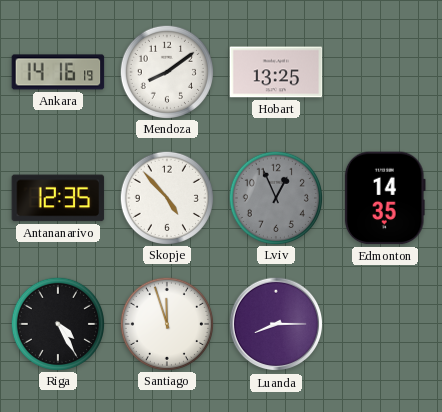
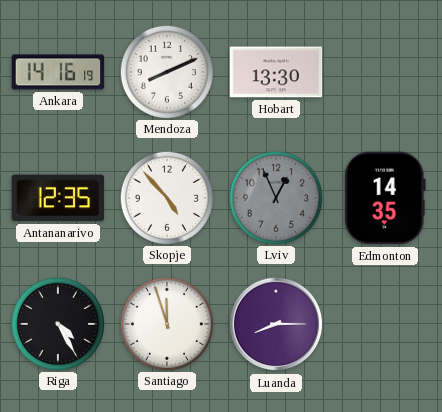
Mendoza: 8:09 -> 8:11
Hobart: 13:25 -> 13:30
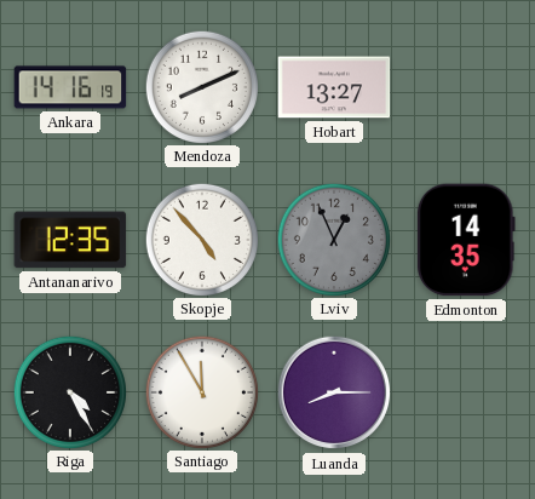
Hobart: 13:30 -> 13:27
Santiago: 11:57 -> 11:55
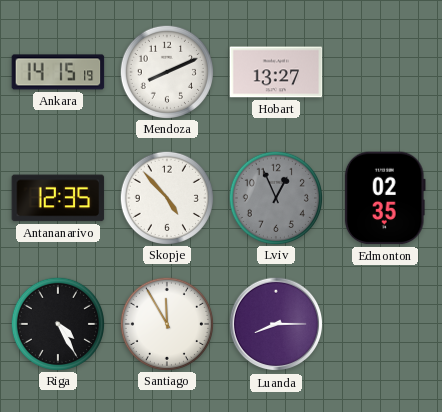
Ankara: 14:16 -> 14:15
Edmonton: 14:35 -> 02:35
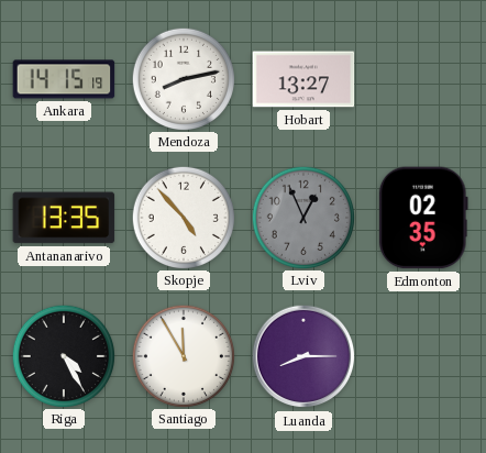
Mendoza: 8:11 -> 8:13
Antananarivo: 12:35 -> 13:35
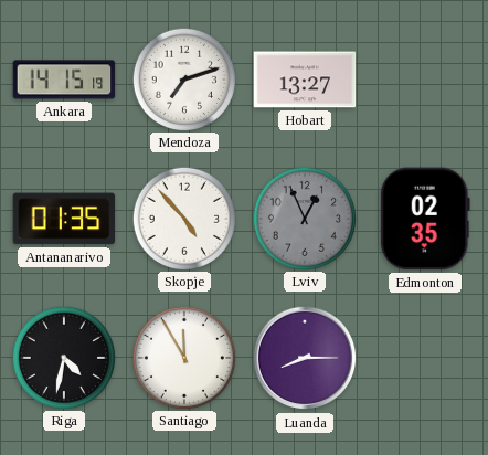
Mendoza: 8:13 -> 7:12
Antananarivo: 13:35 -> 01:35
Riga: 4:25 -> 4:32
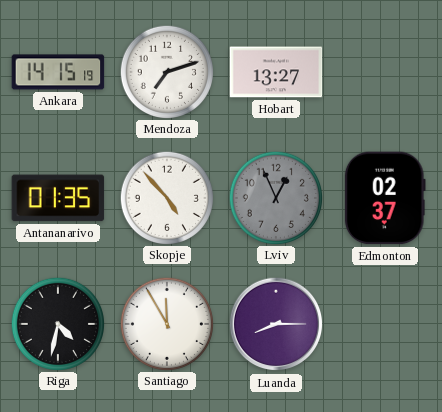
Edmonton: 02:35 -> 02:37
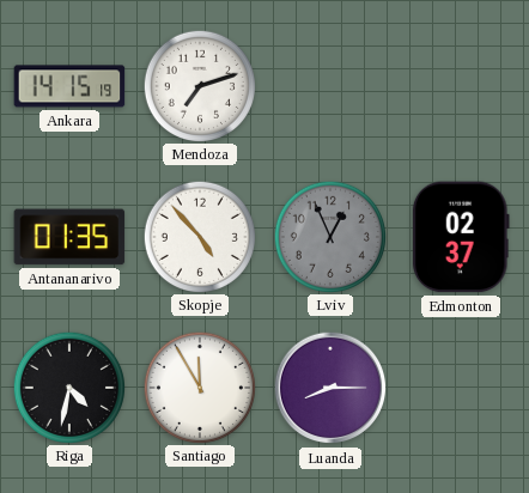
Hobart: 13:27 -> none
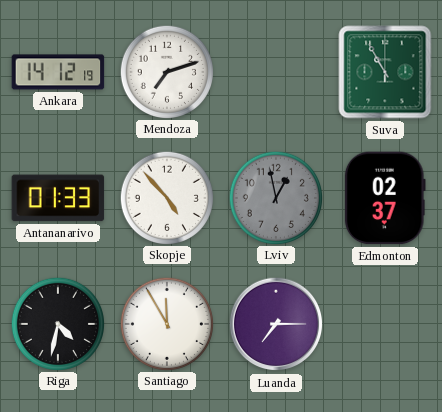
Ankara: 14:15 -> 14:12
Suva: none -> 10:55
Antananarivo: 01:35 -> 01:33
Lviv: 12:56 -> 12:58
Luanda: 8:15 -> 7:15
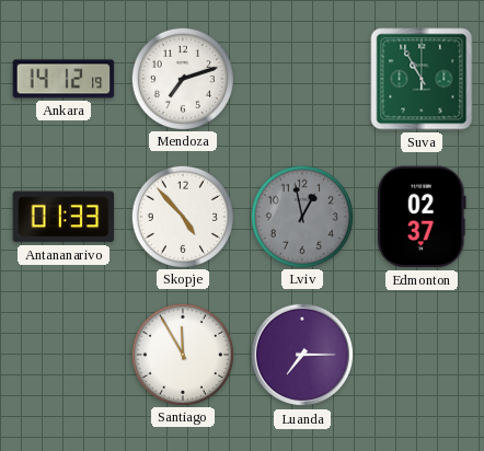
Riga: 4:32 -> none
